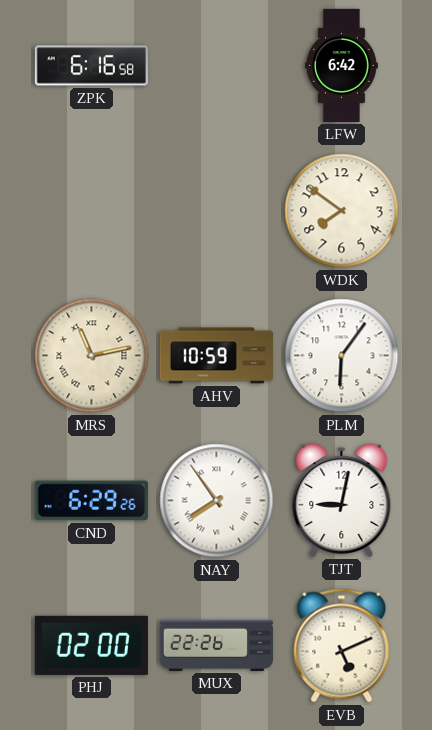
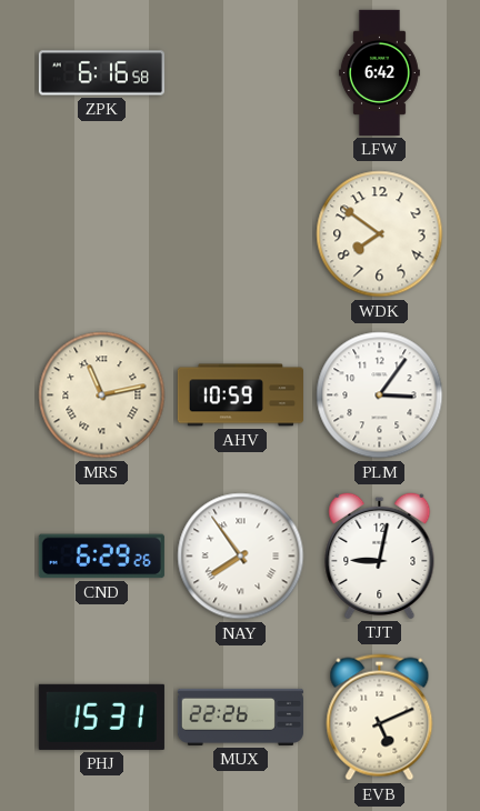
PLM: 6:06 -> 3:06
PHJ: 02:00 -> 15:31
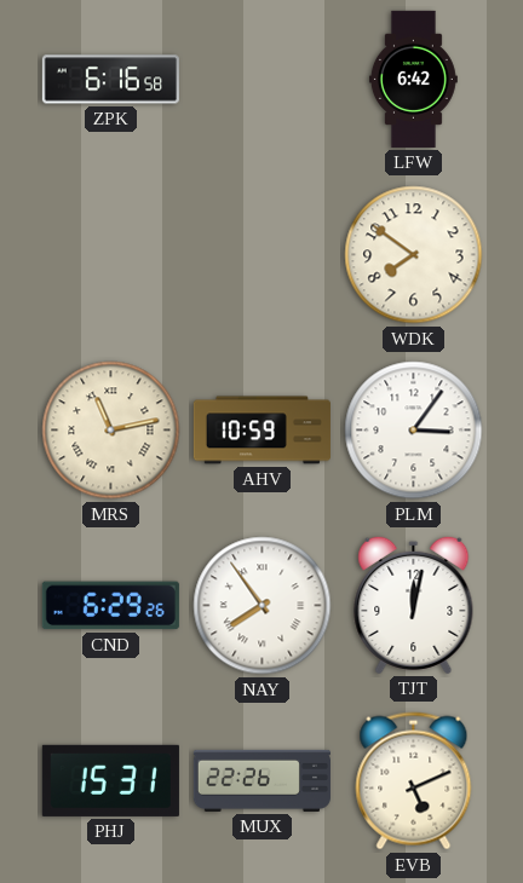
TJT: 9:02 -> 12:02
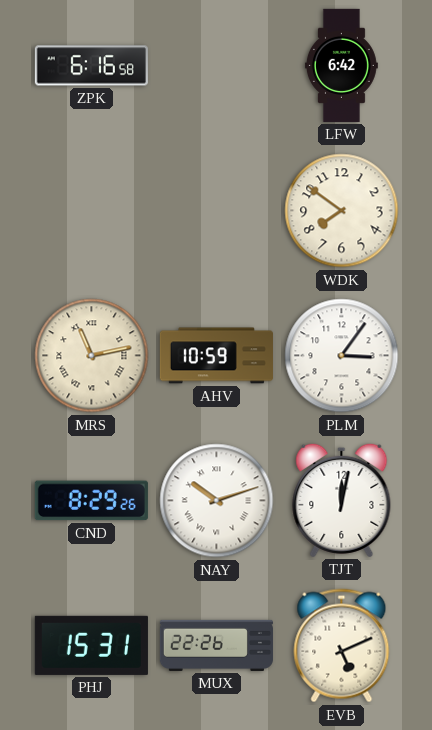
CND: 6:29 -> 8:29
NAY: 7:54 -> 10:12
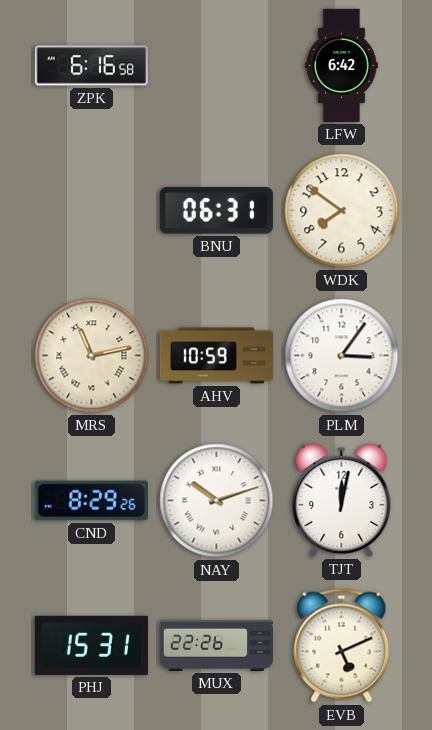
BNU: none -> 06:31
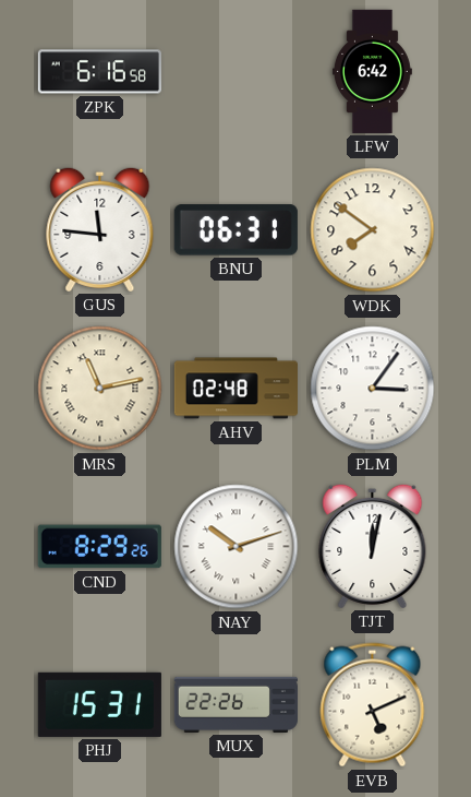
GUS: none -> 11:46
AHV: 10:59 -> 02:48
